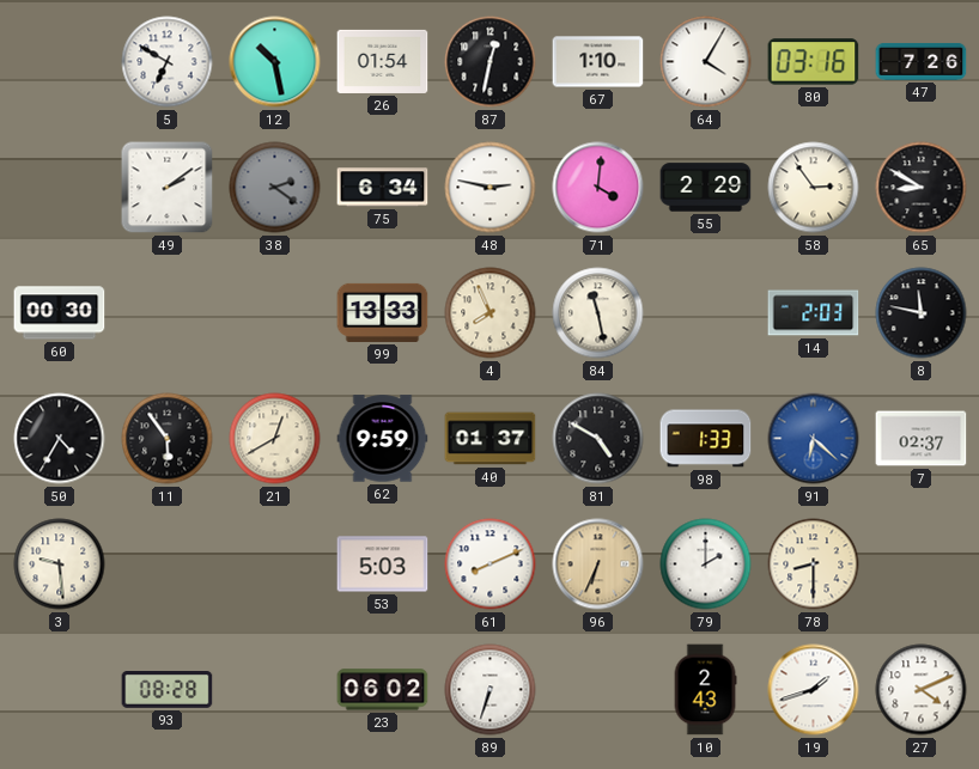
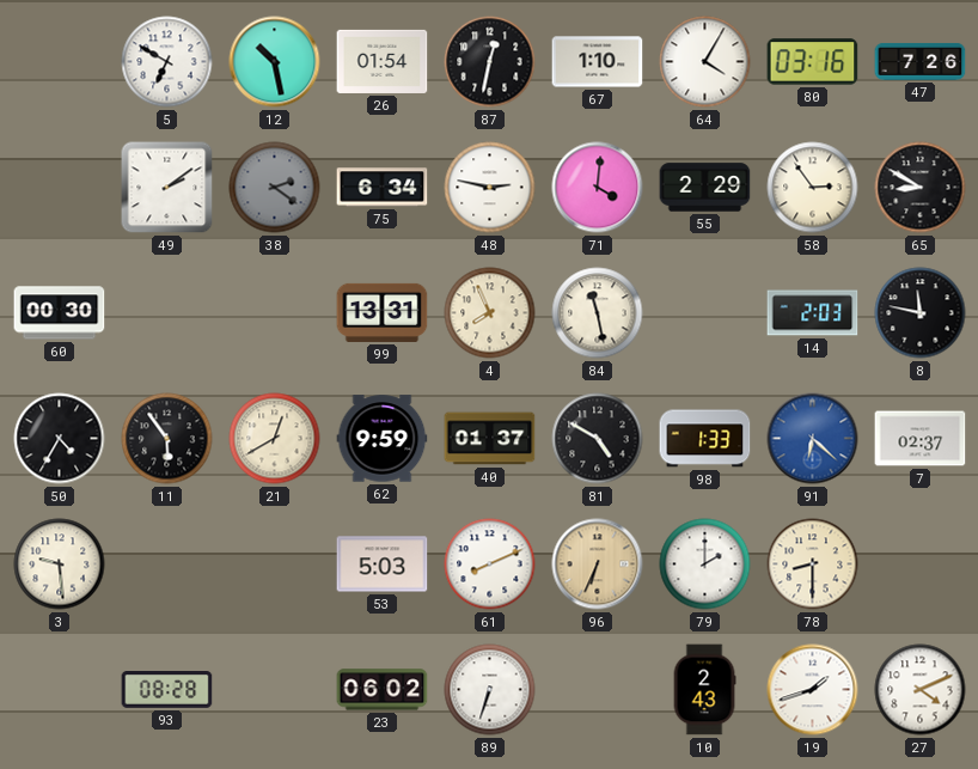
99: 13:33 -> 13:31
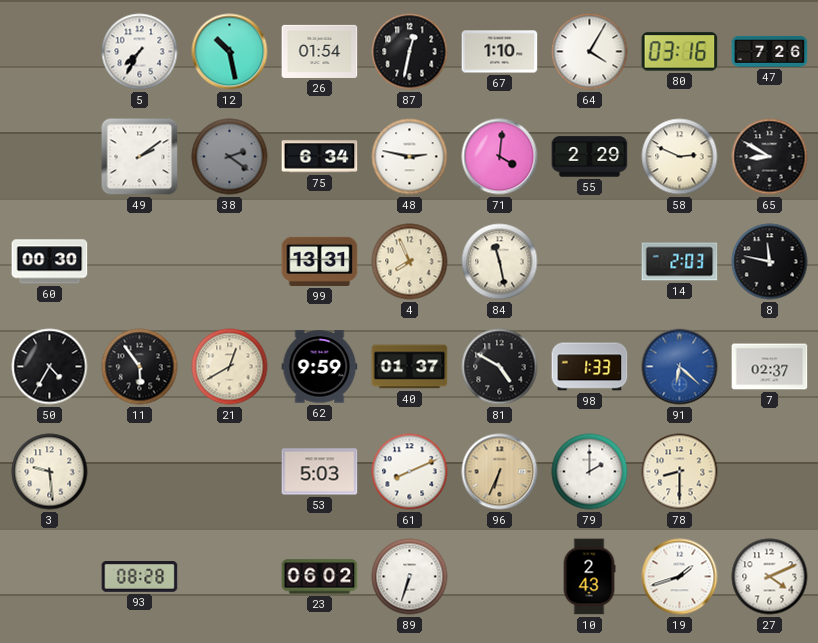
5: 6:50 -> 7:35
58: 2:54 -> 2:49
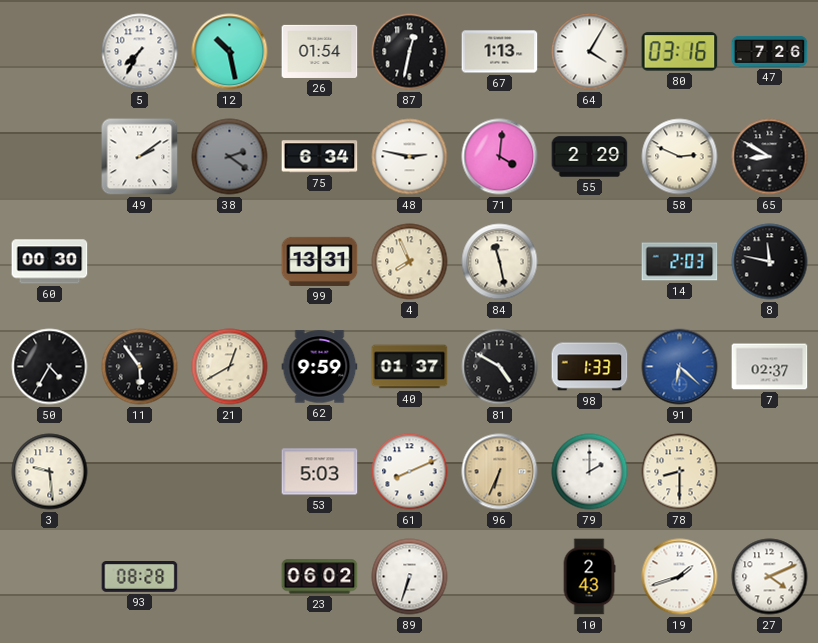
67: 1:10 -> 1:13
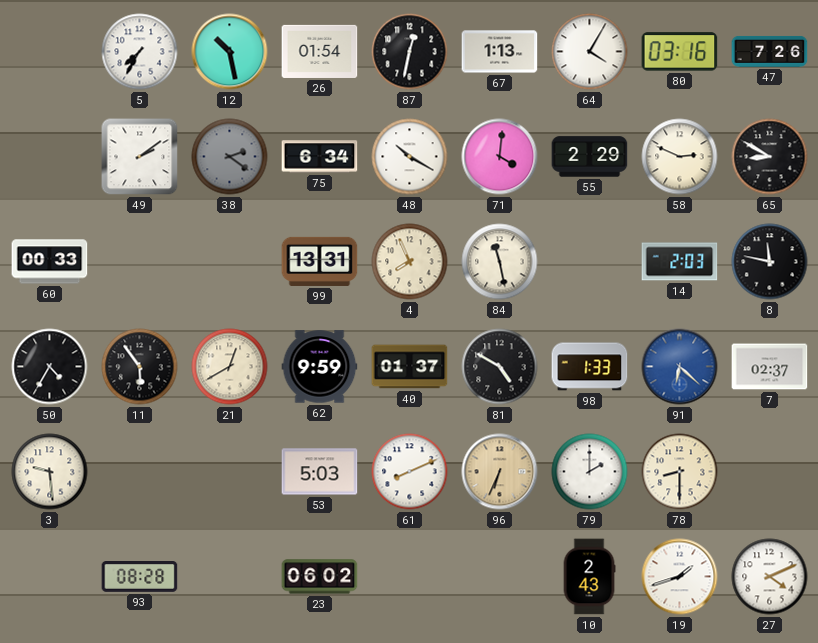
48: 2:47 -> 10:20
60: 00:30 -> 00:33
89: 6:33 -> none
